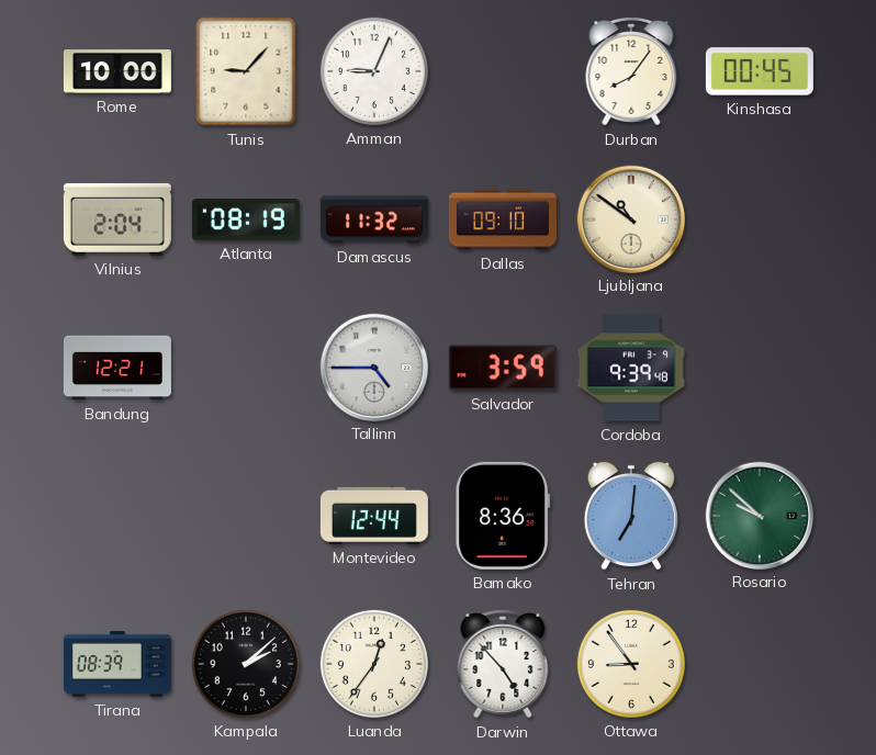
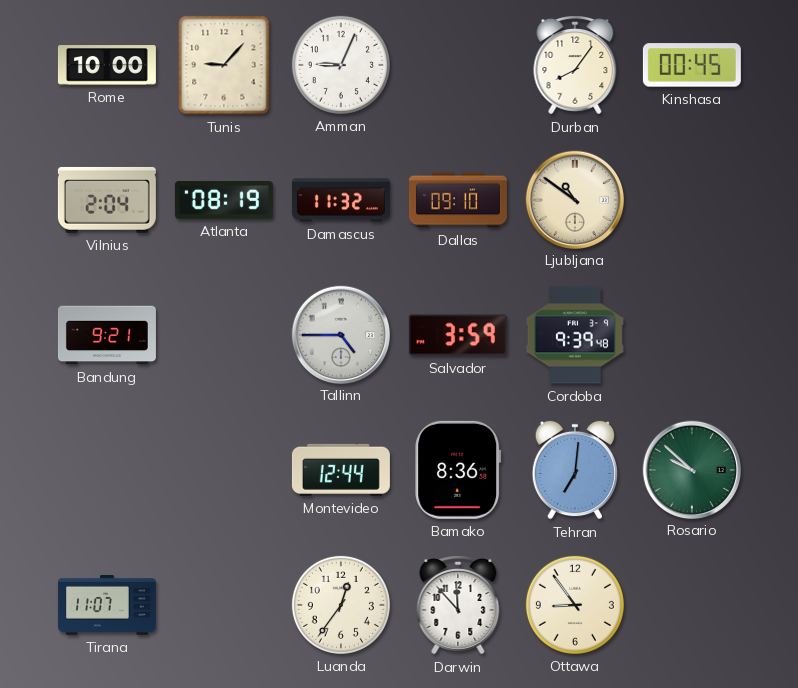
Bandung: 12:21 -> 9:21
Tirana: 08:39 -> 11:07
Kampala: 2:08 -> none
Darwin: 4:53 -> 11:53
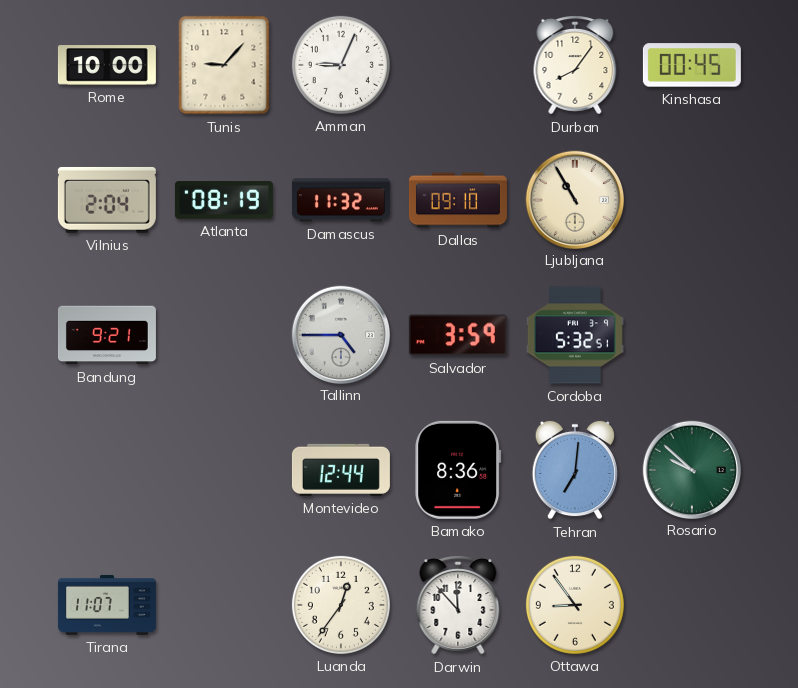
Ljubljana: 10:51 -> 10:55
Cordoba: 9:39 -> 5:32
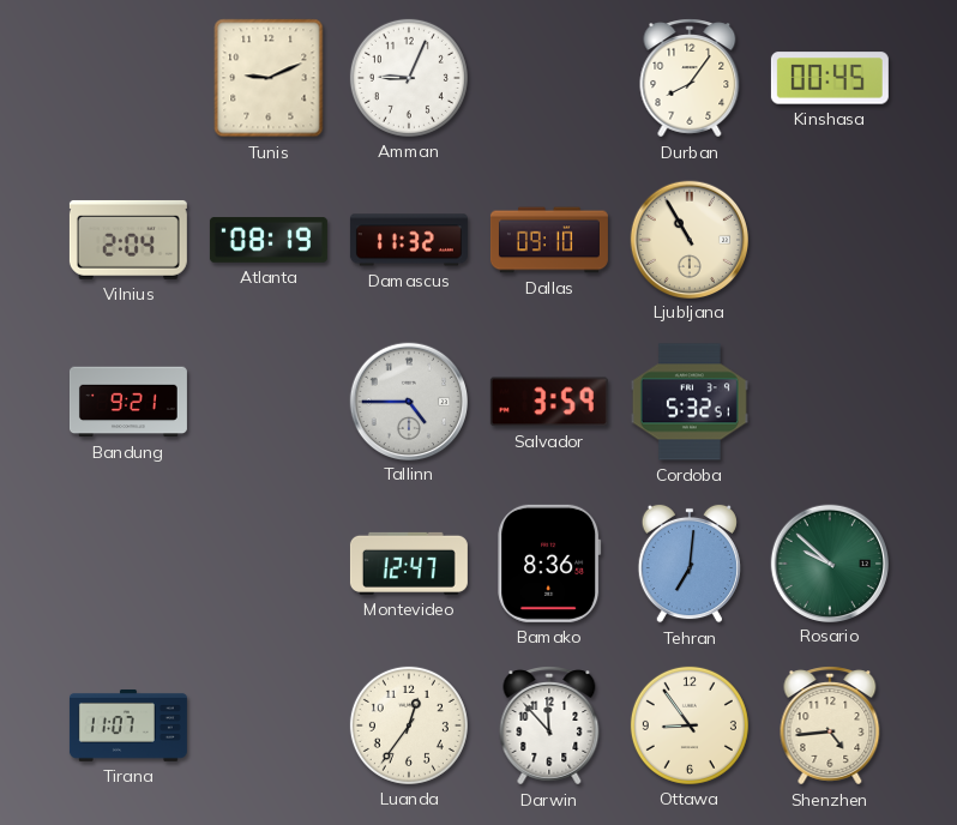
Rome: 10:00 -> none
Tunis: 9:07 -> 9:11
Montevideo: 12:44 -> 12:47
Shenzhen: none -> 4:44
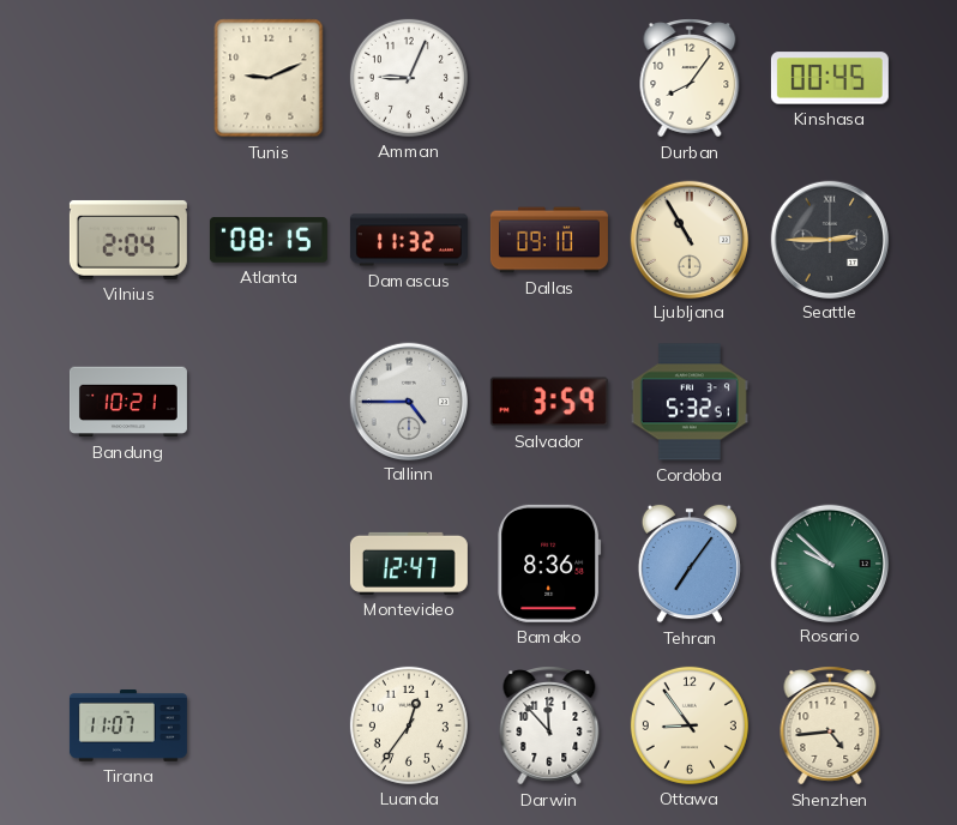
Atlanta: 08:19 -> 08:15
Seattle: none -> 2:45
Bandung: 9:21 -> 10:21
Tehran: 7:01 -> 7:06
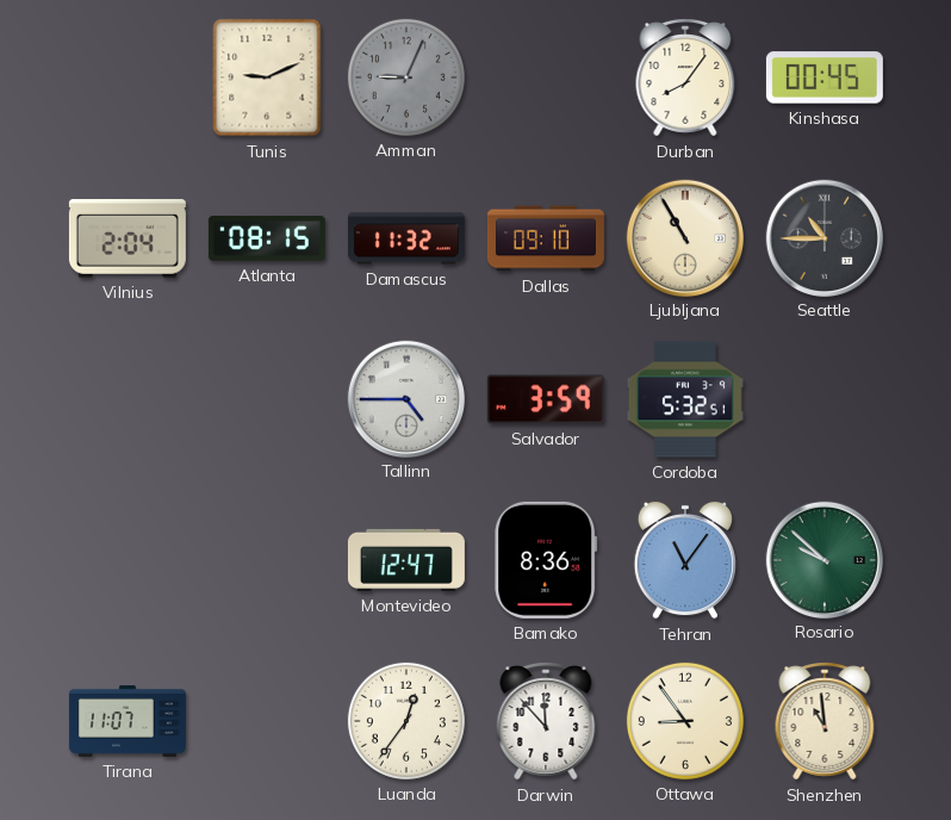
Amman dial: white -> grey
Seattle: 2:45 -> 10:45
Bandung: 10:21 -> none
Tehran: 7:06 -> 11:06
Shenzhen: 4:44 -> 10:59
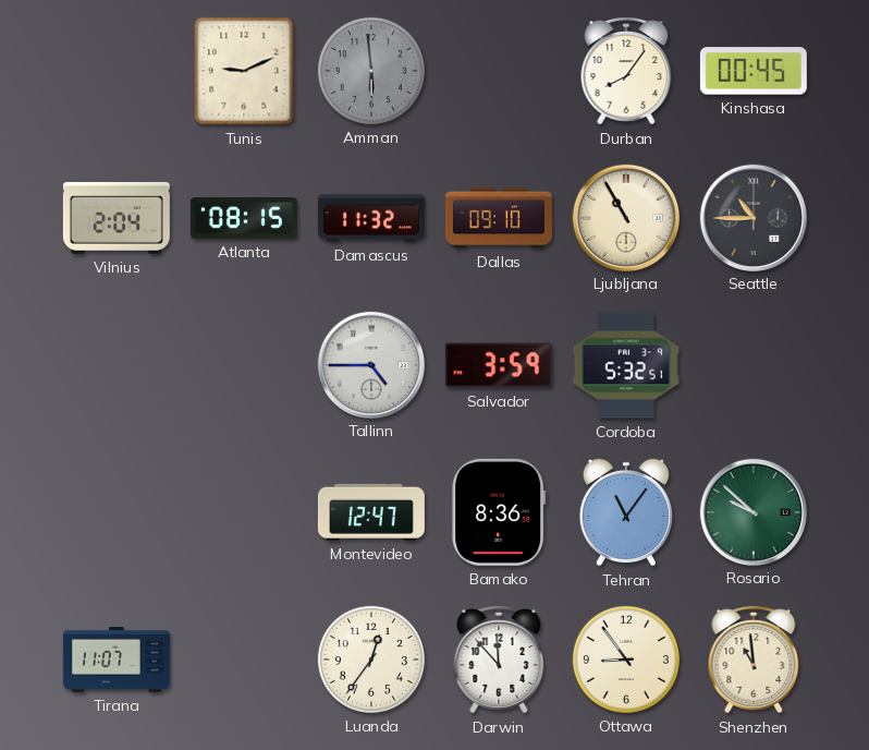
Amman: 9:04 -> 5:59
